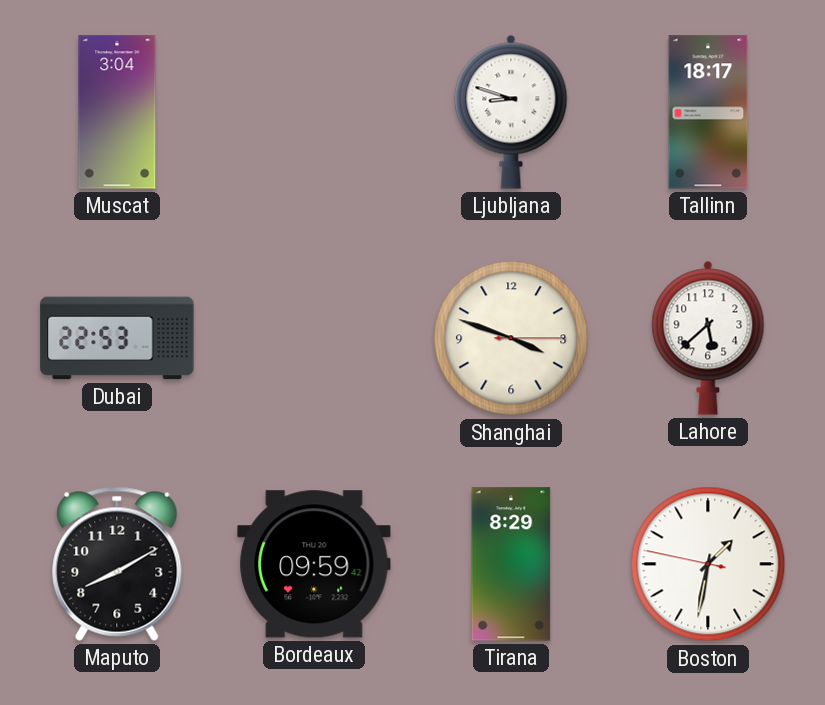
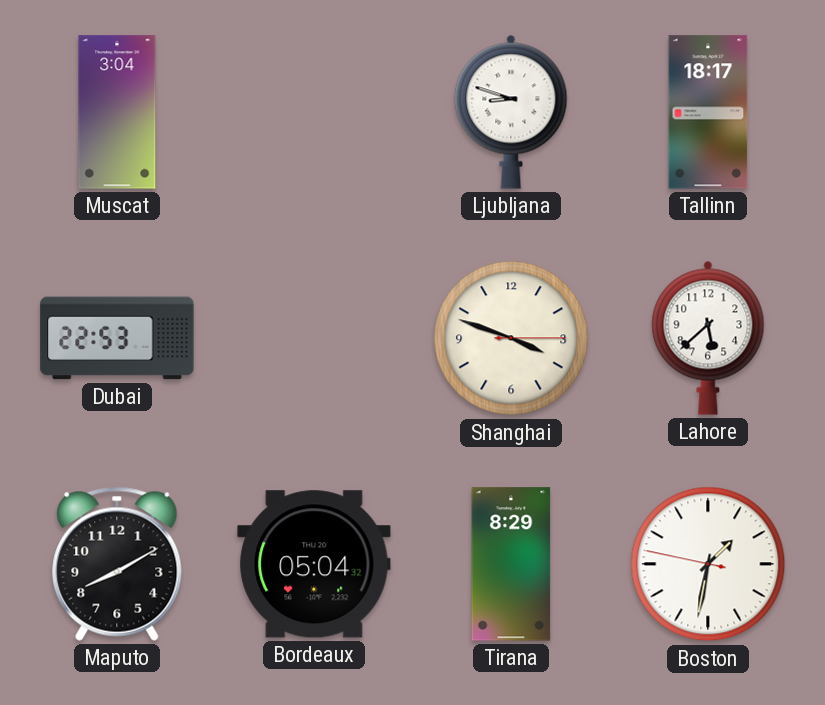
Bordeaux: 09:59 -> 05:04
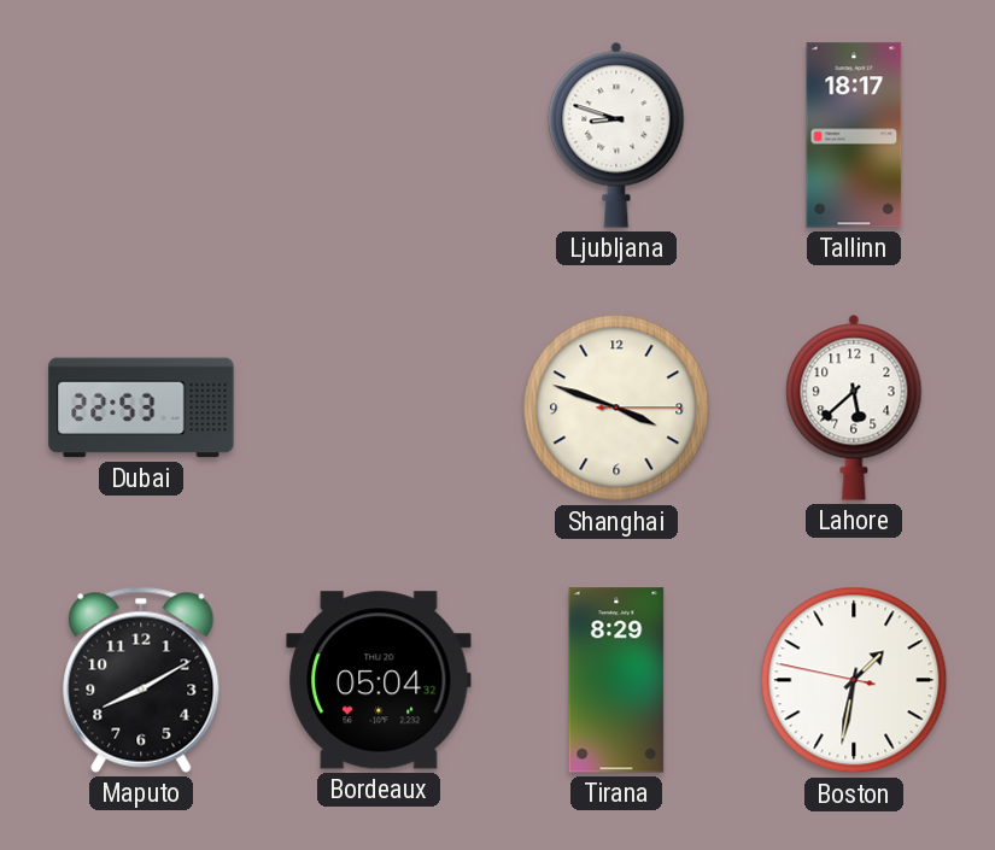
Muscat: 3:04 -> none
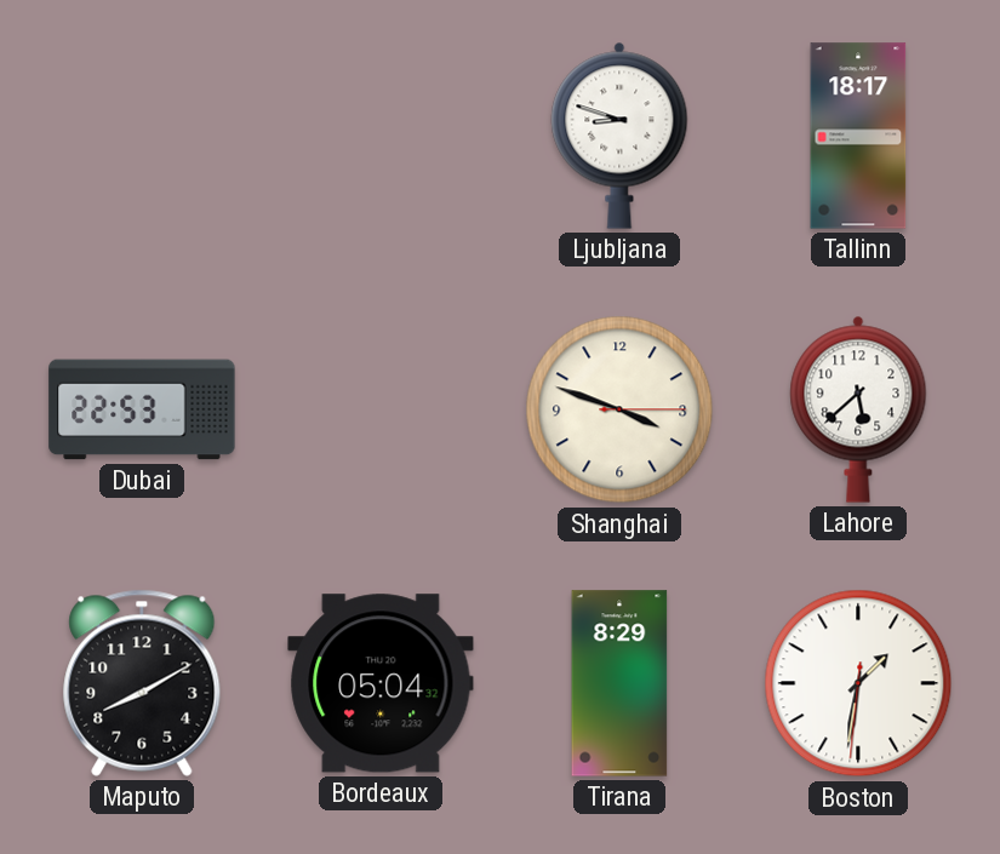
Boston: 1:31:47 -> 1:31:31
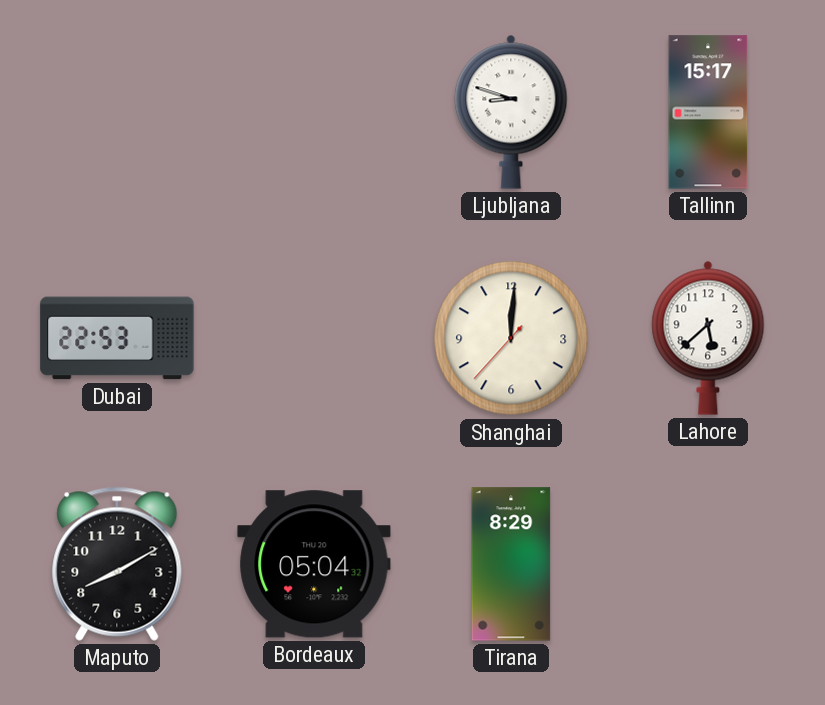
Tallinn: 18:17 -> 15:17
Shanghai: 3:48 -> 12:00
Boston: 1:31 -> none
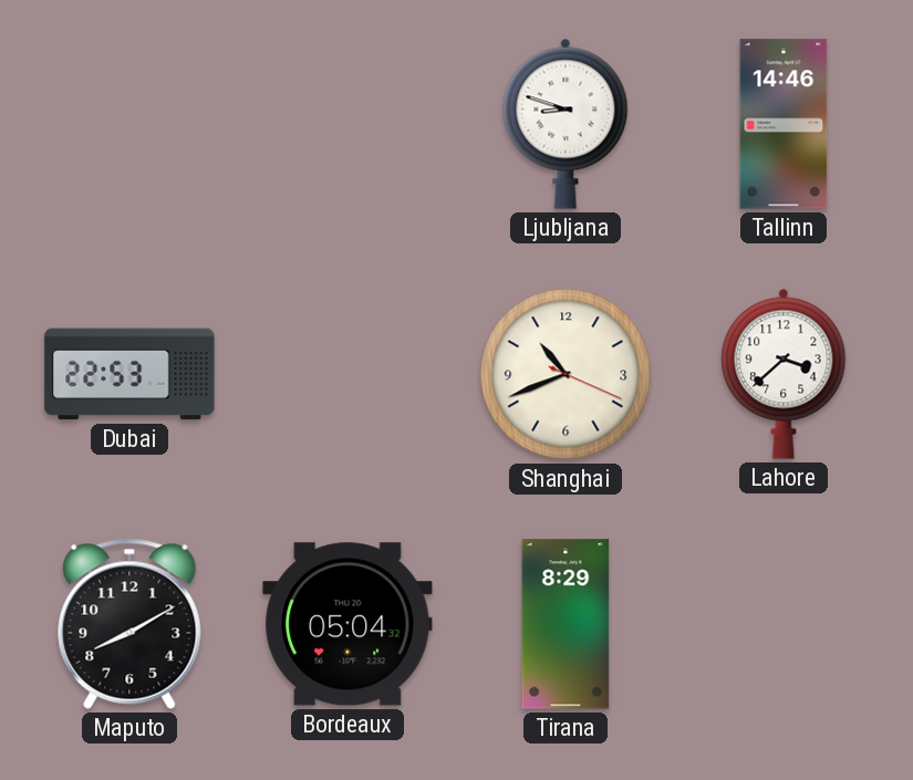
Tallinn: 15:17 -> 14:46
Shanghai: 12:00 -> 10:41
Lahore: 5:38 -> 3:38
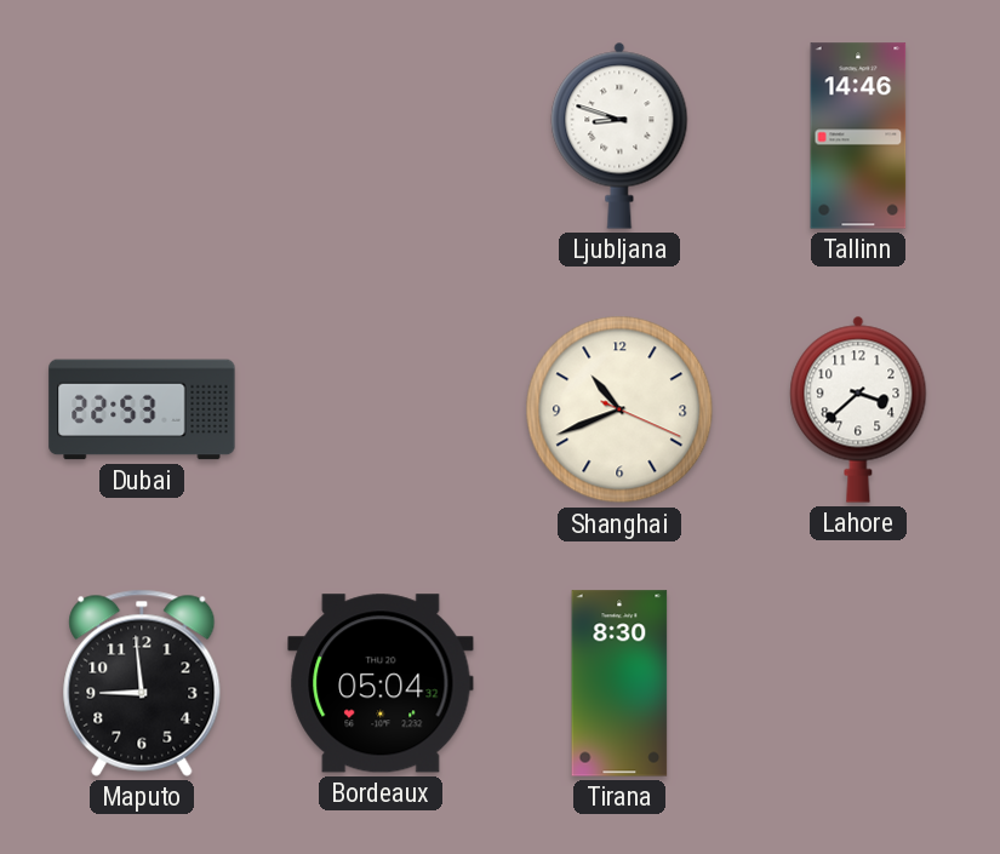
Maputo: 8:10 -> 8:59
Tirana: 8:29 -> 8:30
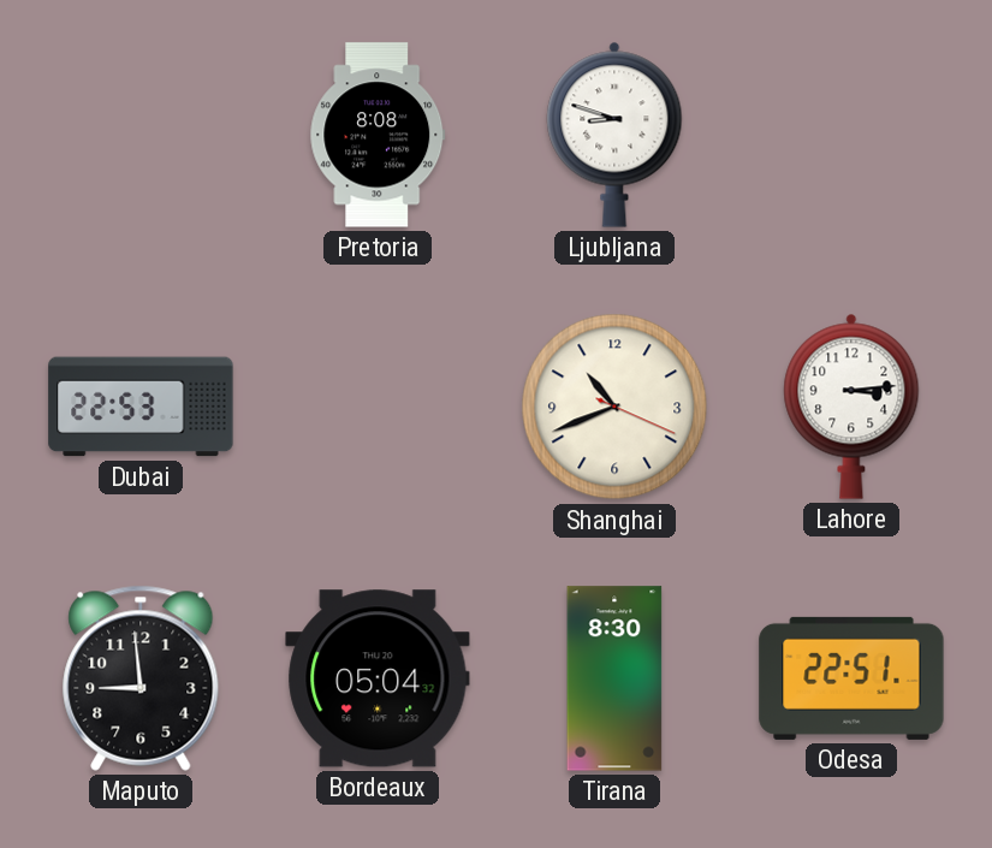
Pretoria: none -> 8:08
Tallinn: 14:46 -> none
Lahore: 3:38 -> 3:14
Odesa: none -> 22:51
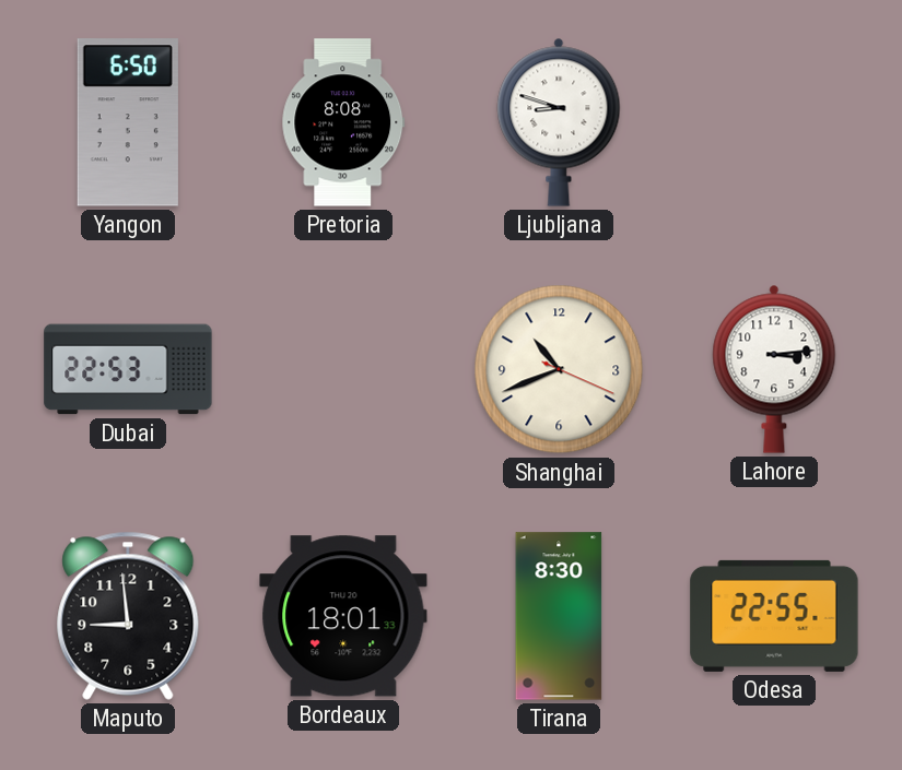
Yangon: none -> 6:50
Bordeaux: 05:04 -> 18:01
Odesa: 22:51 -> 22:55
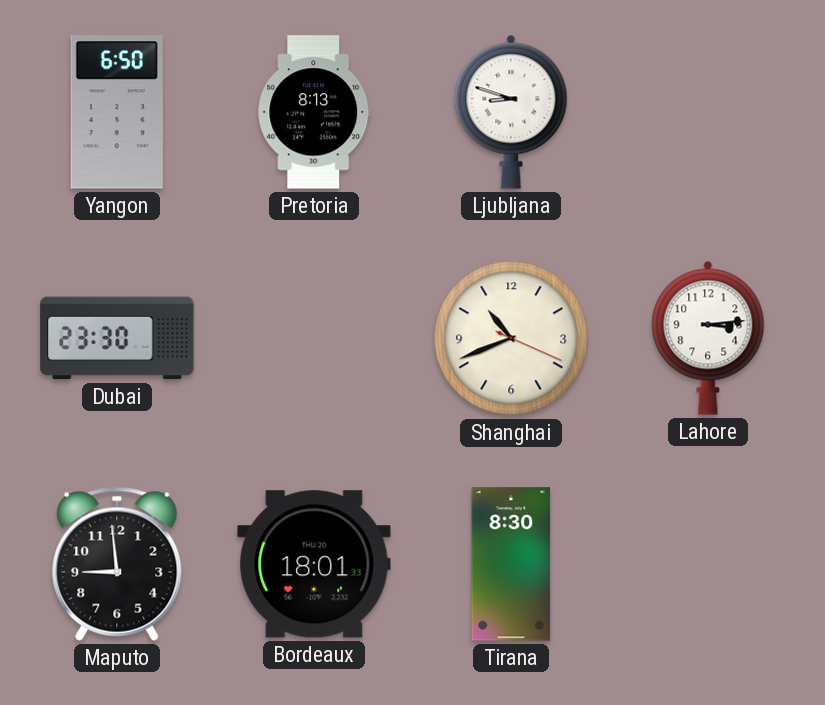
Pretoria: 8:08 -> 8:13
Dubai: 22:53 -> 23:30
Odesa: 22:55 -> none
